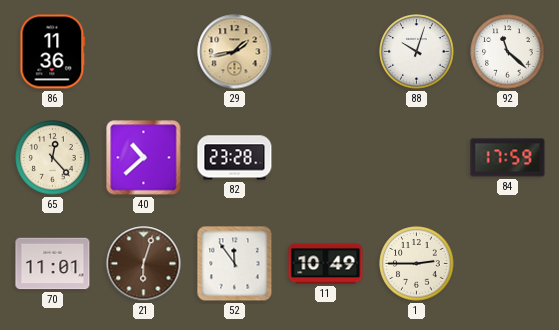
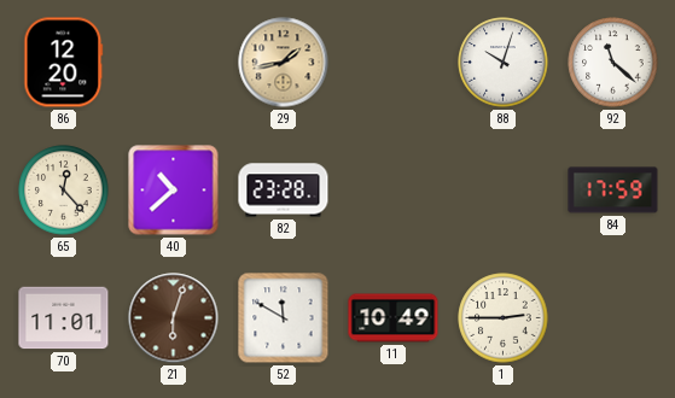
86: 11:36 -> 12:20
52: 11:54 -> 11:50
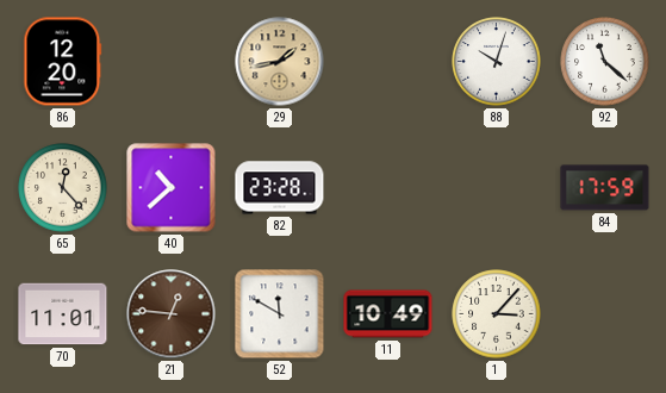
21: 6:03 -> 12:46
1: 2:45 -> 3:07
